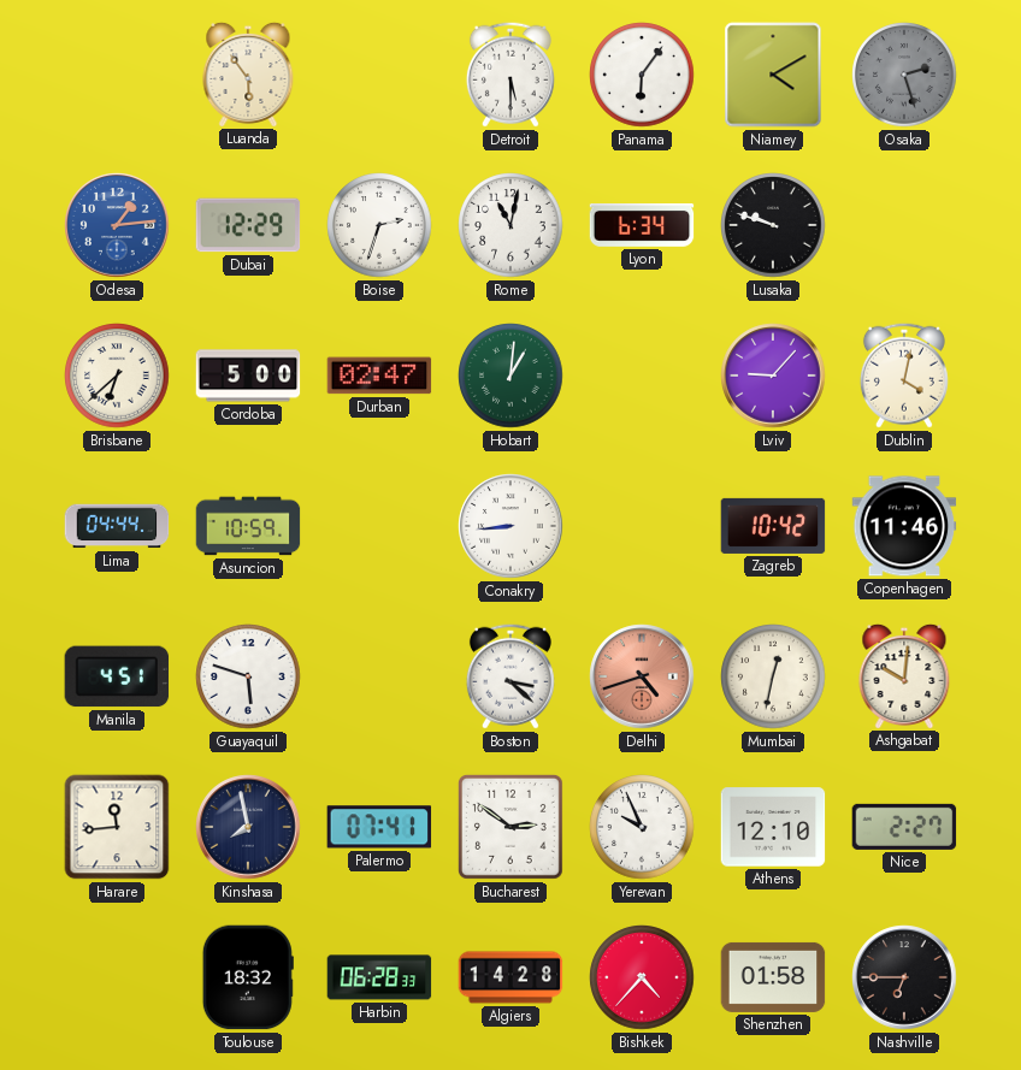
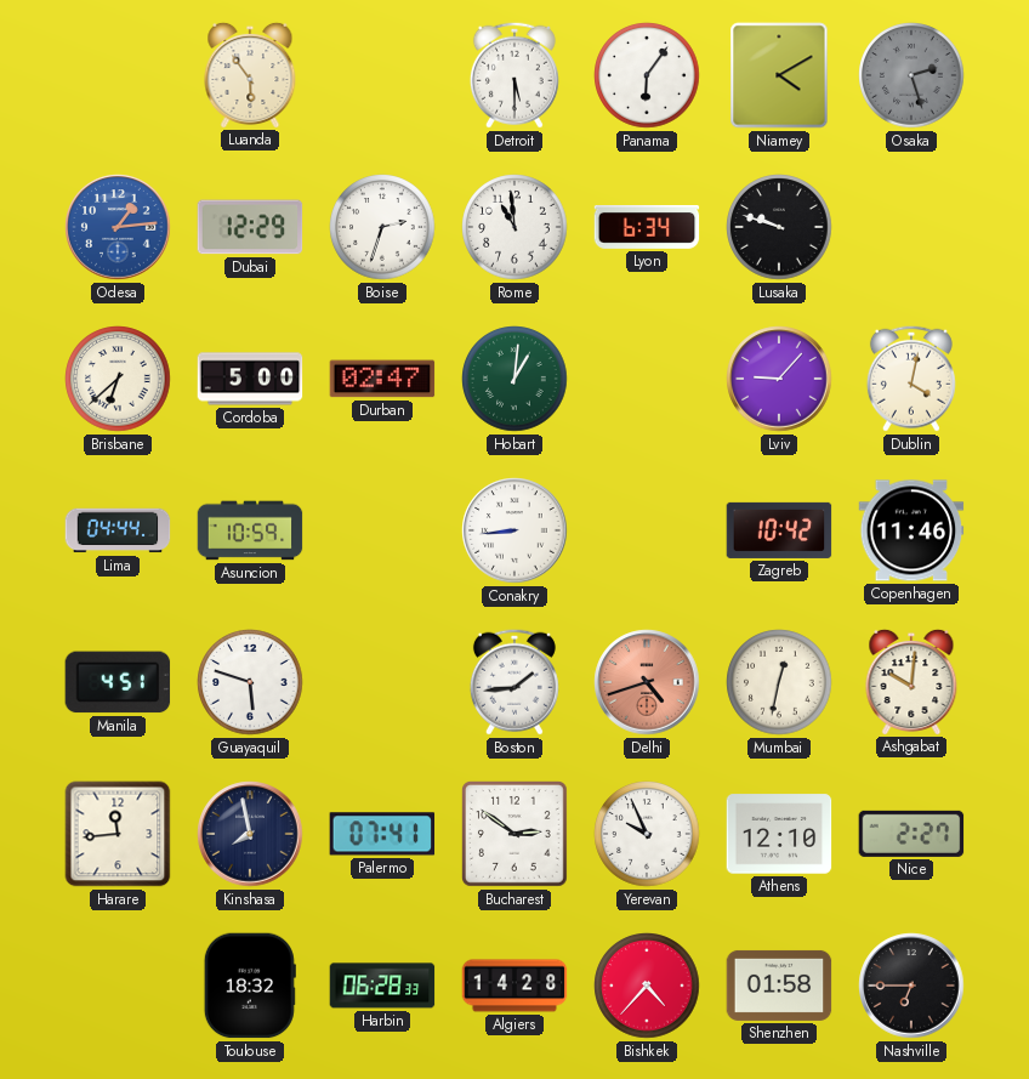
Rome: 11:02 -> 10:59
Boston: 3:22 -> 1:44
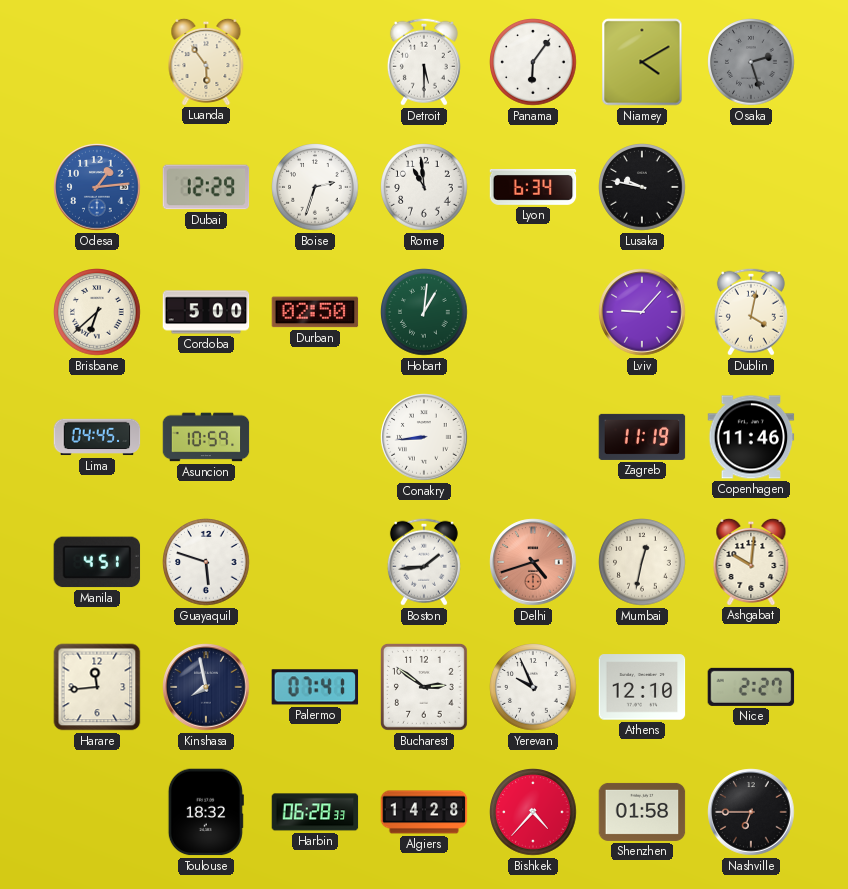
Lusaka: 9:48 -> 9:47
Durban: 02:47 -> 02:50
Lima: 04:44 -> 04:45
Zagreb: 10:42 -> 11:19
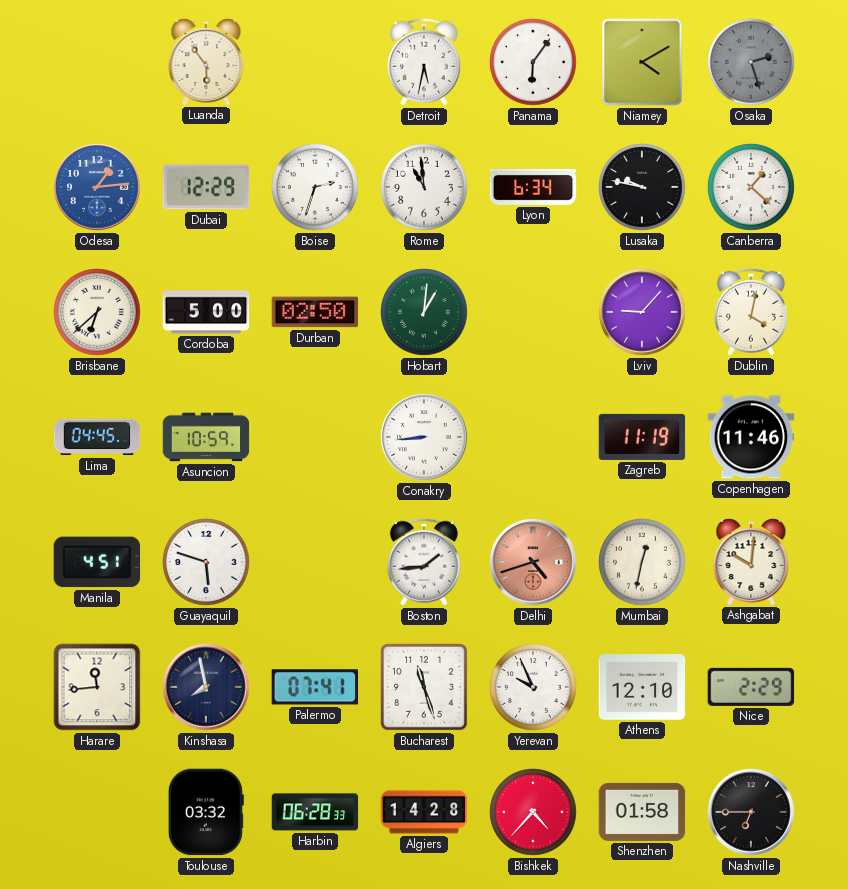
Detroit: 5:30 -> 5:32
Canberra: none -> 1:22
Bucharest: 2:51 -> 11:27
Nice: 2:27 -> 2:29
Toulouse: 18:32 -> 03:32
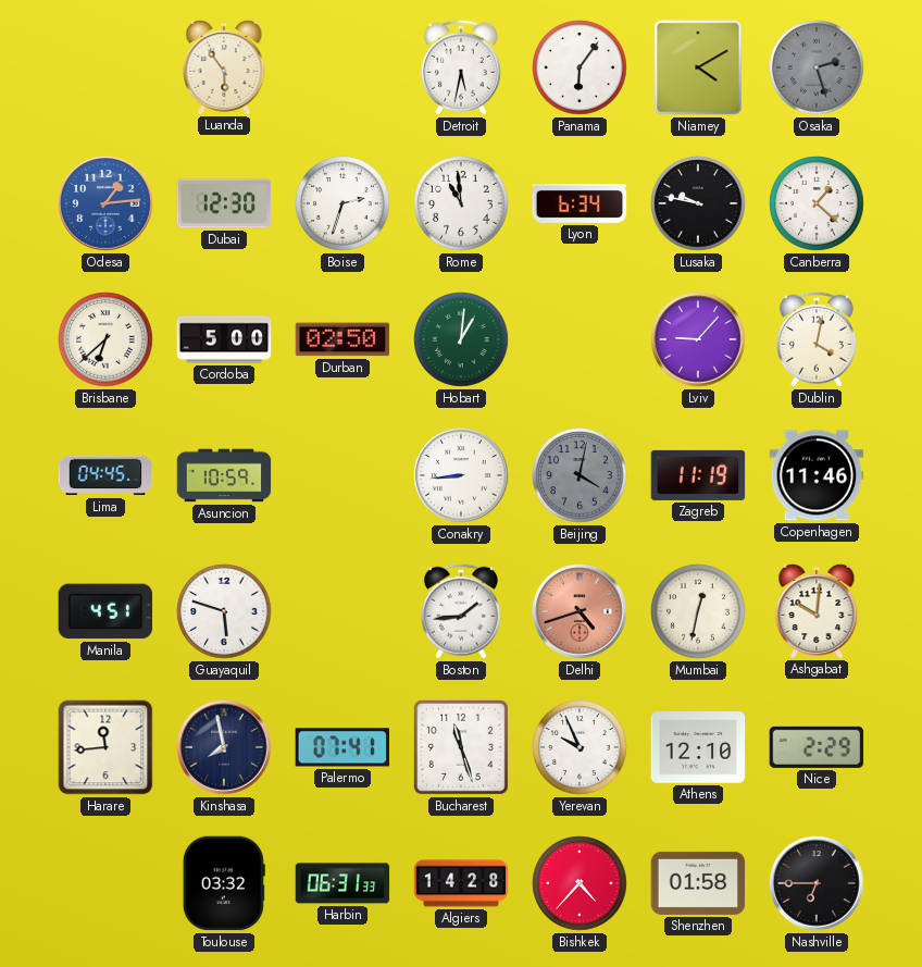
Dubai: 12:29 -> 12:30
Beijing: none -> 4:02
Harbin: 06:28 -> 06:31
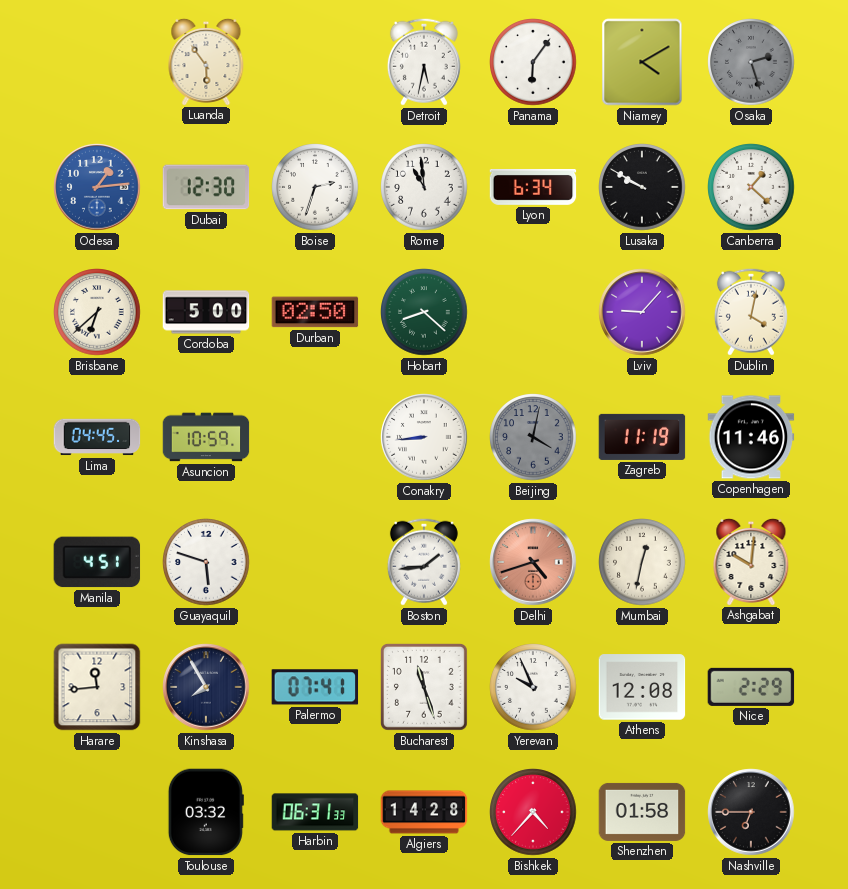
Lusaka: 9:47 -> 9:50
Hobart: 1:01 -> 8:22
Kinshasa: 7:58 -> 7:55
Athens: 12:10 -> 12:08
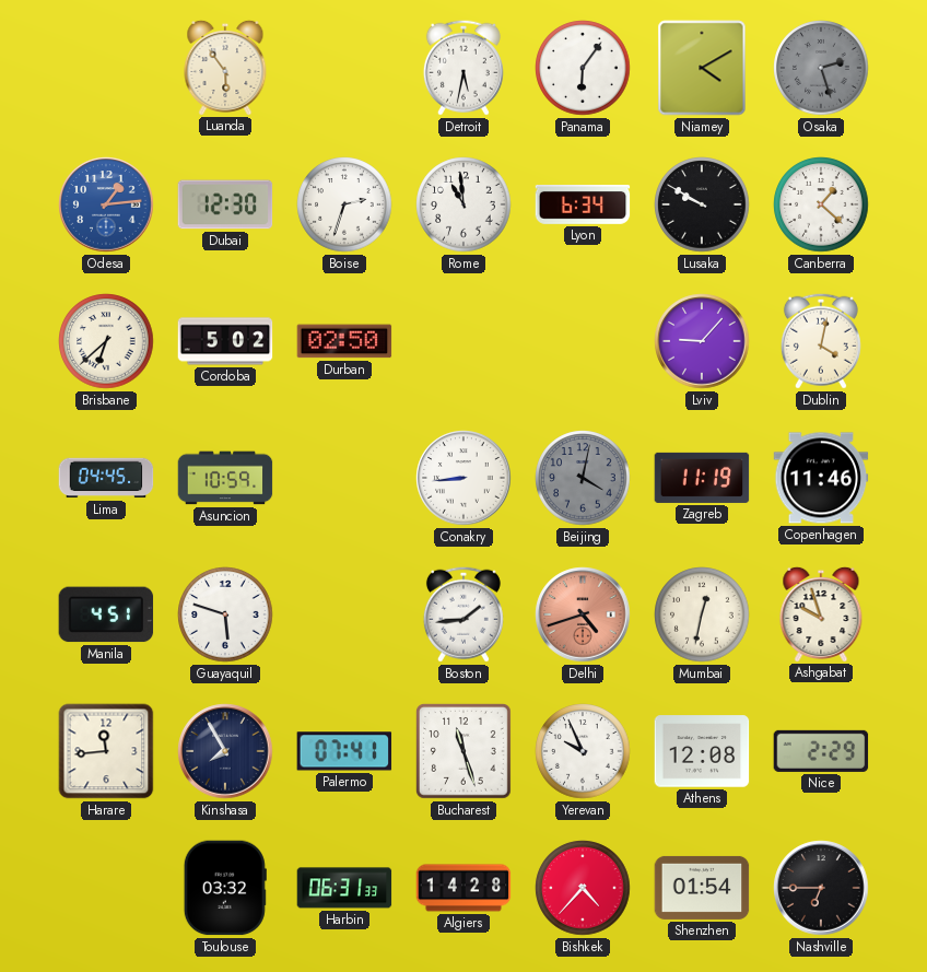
Cordoba: 5:00 -> 5:02
Hobart: 8:22 -> none
Ashgabat: 10:01 -> 9:57
Shenzhen: 01:58 -> 01:54
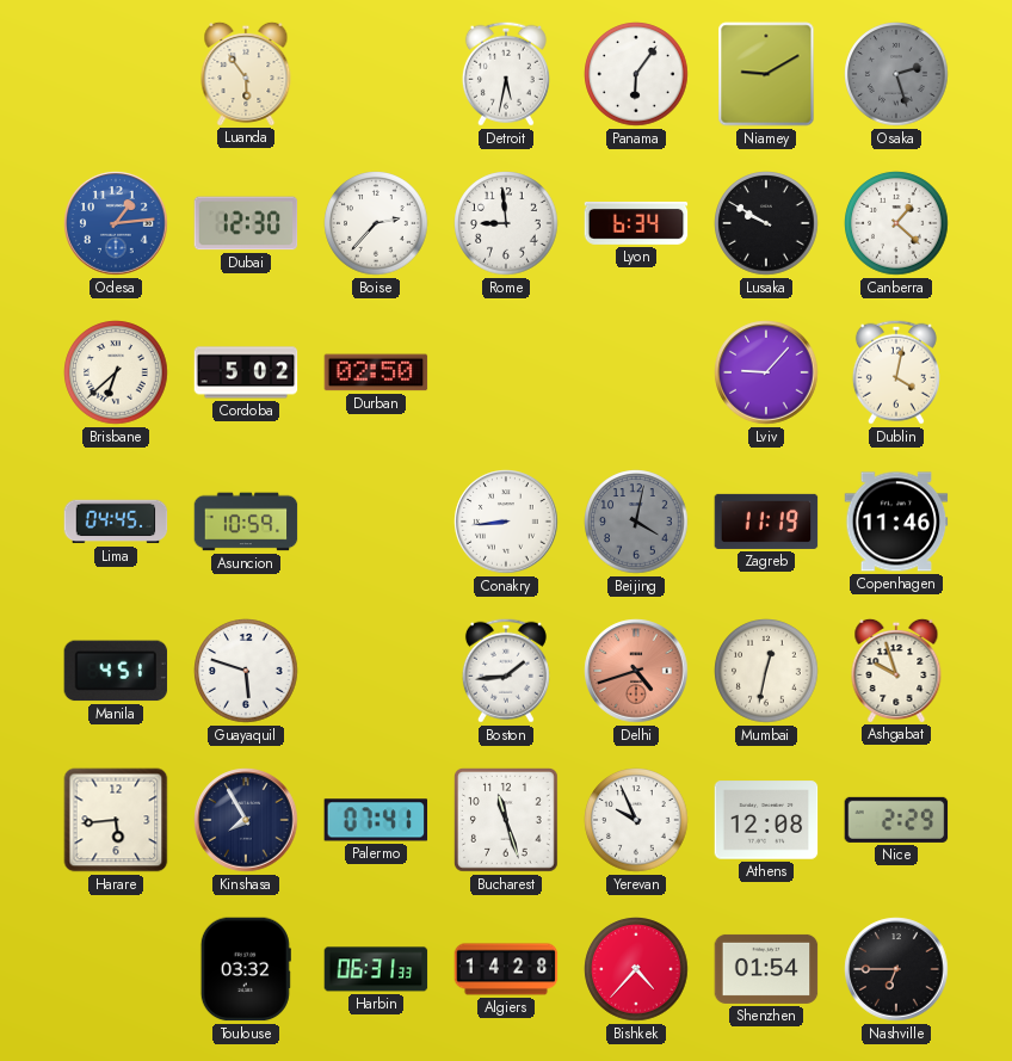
Niamey: 4:10 -> 9:10
Boise: 2:33 -> 2:37
Rome: 10:59 -> 8:59
Harare: 11:44 -> 5:44
